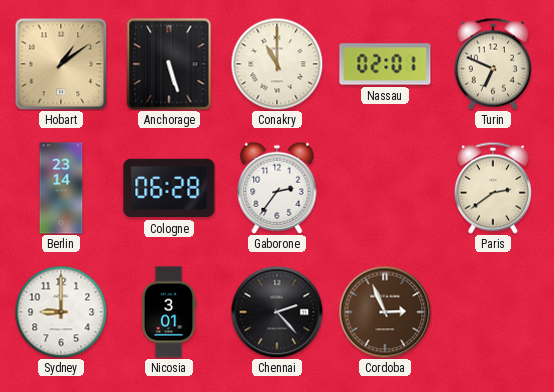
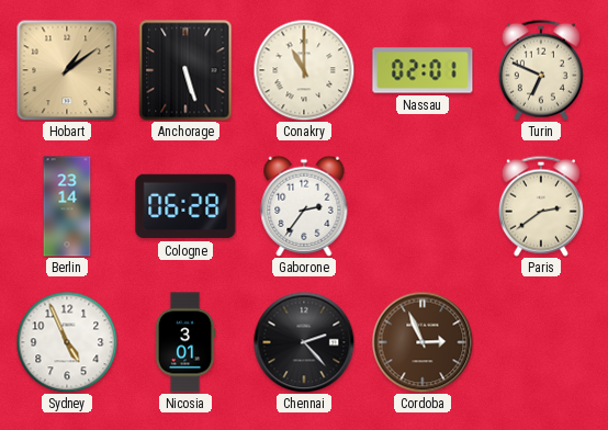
Sydney: 9:00 -> 4:56
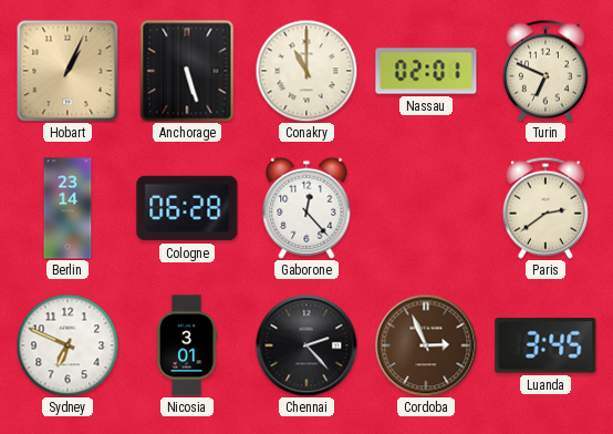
Hobart: 1:09 -> 1:04
Gaborone: 2:36 -> 12:23
Sydney: 4:56 -> 6:49
Luanda: none -> 3:45
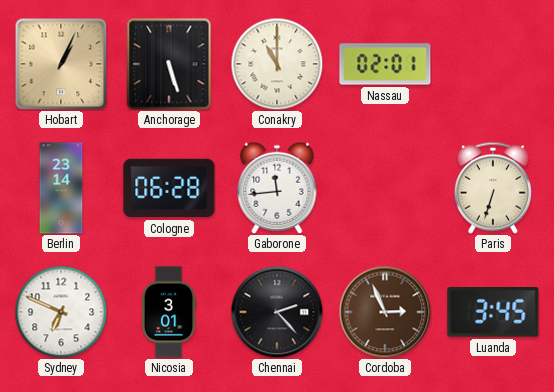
Turin: 6:49 -> none
Gaborone: 12:23 -> 11:44
Paris: 2:39 -> 6:33
